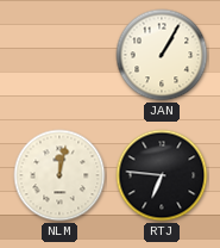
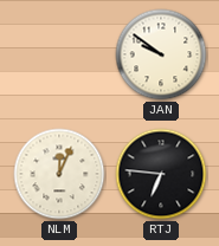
JAN: 1:05 -> 9:51
NLM: 12:02 -> 12:04
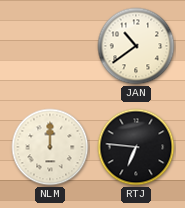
JAN: 9:51 -> 10:39
NLM: 12:04 -> 12:00
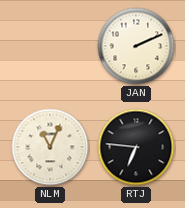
JAN: 10:39 -> 2:11
NLM: 12:00 -> 11:04
